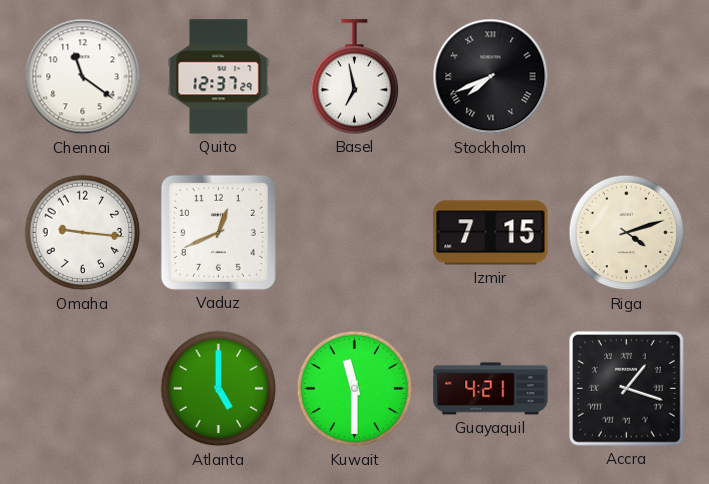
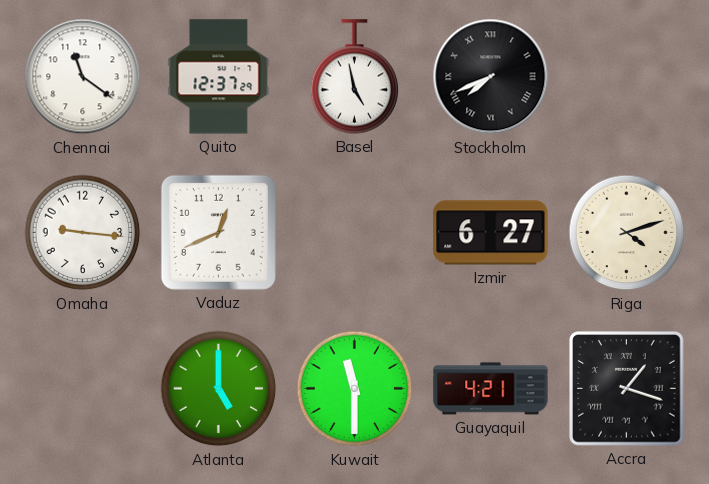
Basel: 6:58 -> 4:58
Izmir: 7:15 -> 6:27
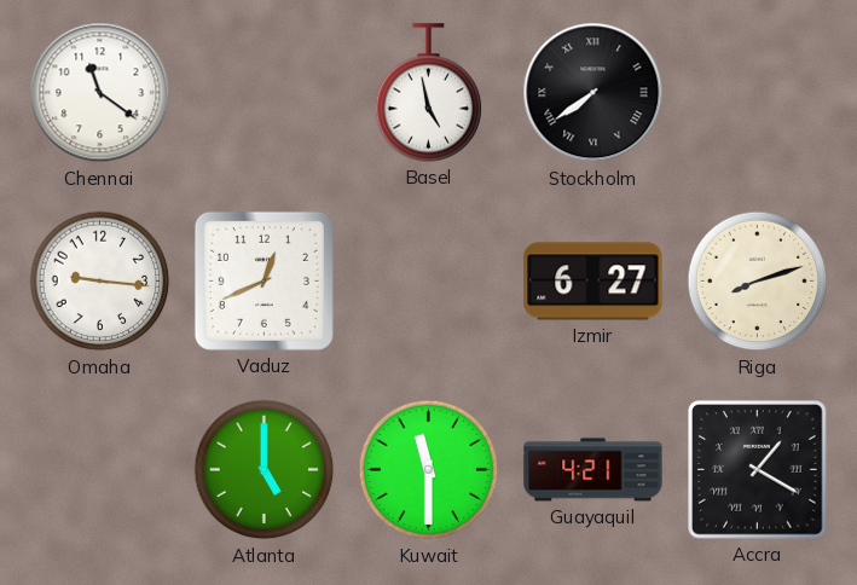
Quito: 12:37 -> none
Stockholm: 7:41 -> 7:39
Riga: 4:12 -> 8:12
Accra: 1:18 -> 1:20
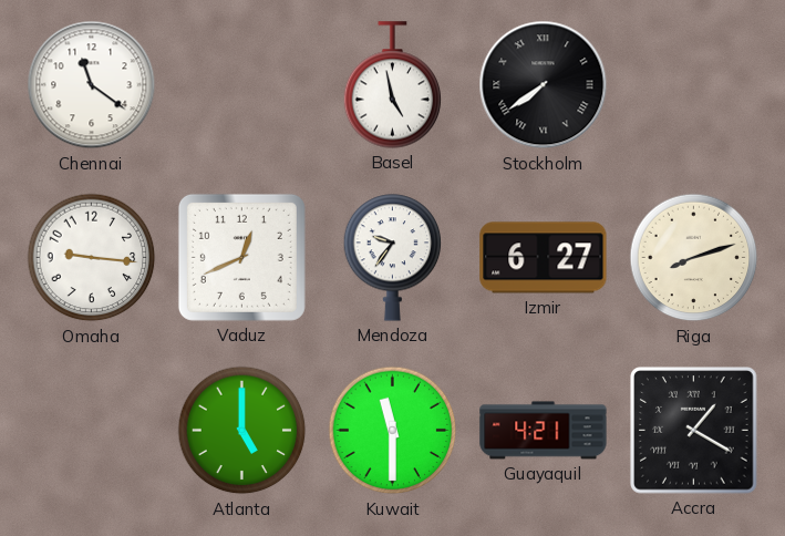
Mendoza: none -> 9:36
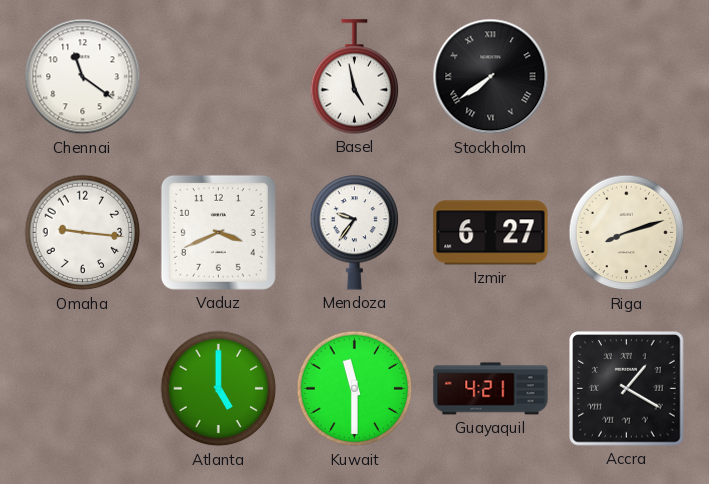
Vaduz: 12:41 -> 3:41
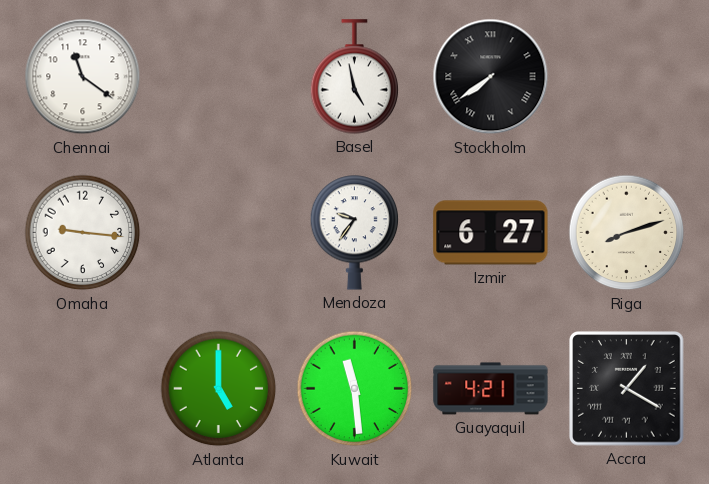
Vaduz: 3:41 -> none
Kuwait: 11:30 -> 11:29
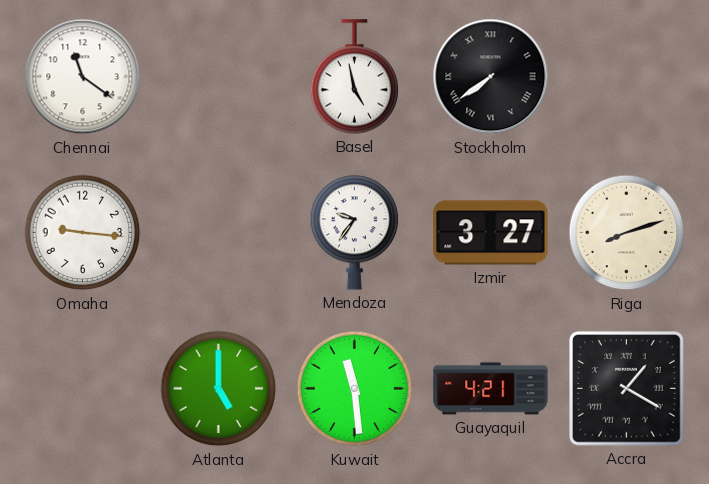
Izmir: 6:27 -> 3:27
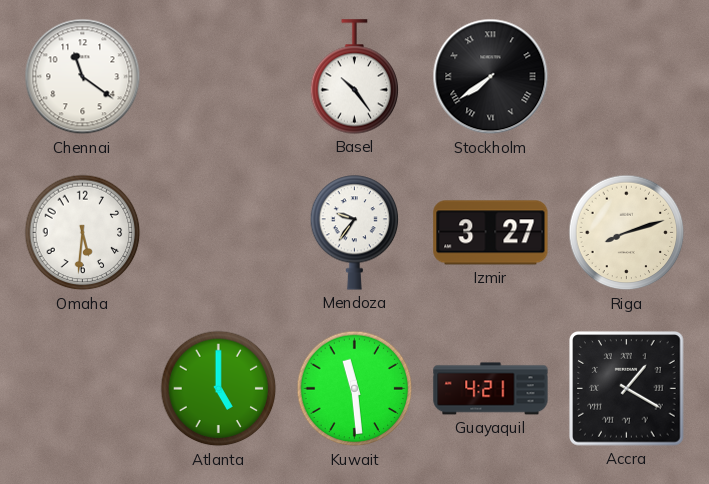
Basel: 4:58 -> 10:24
Omaha: 9:16 -> 5:31
